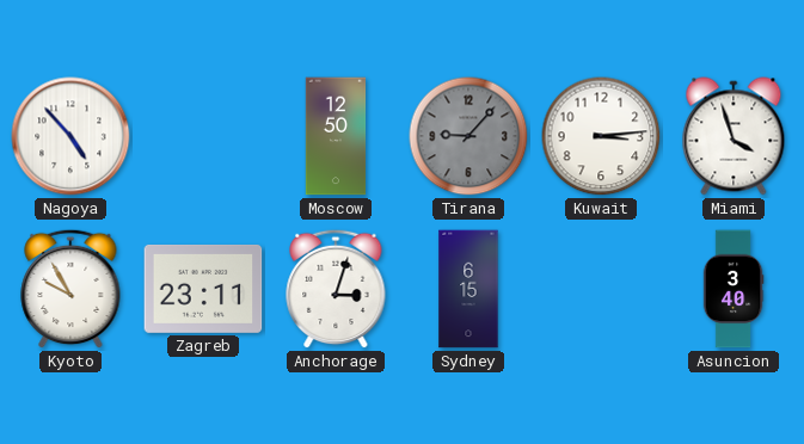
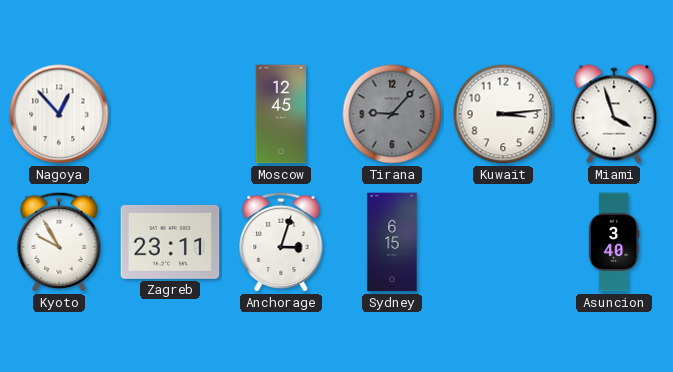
Nagoya: 4:53 -> 12:53
Moscow: 12:50 -> 12:45
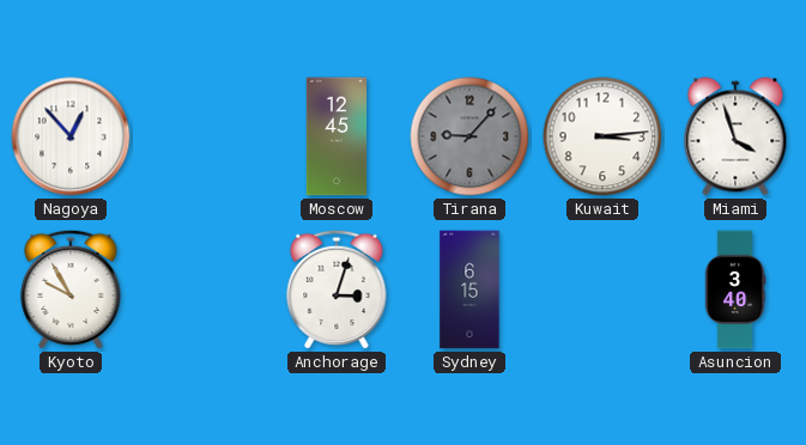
Zagreb: 23:11 -> none
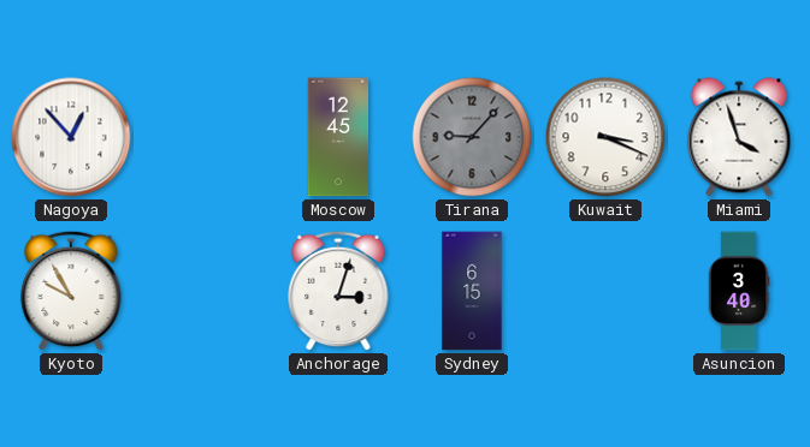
Kuwait: 3:14 -> 3:19
